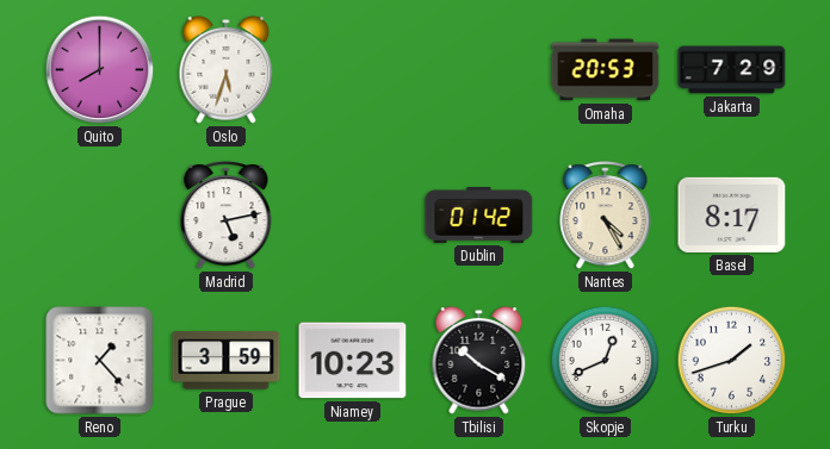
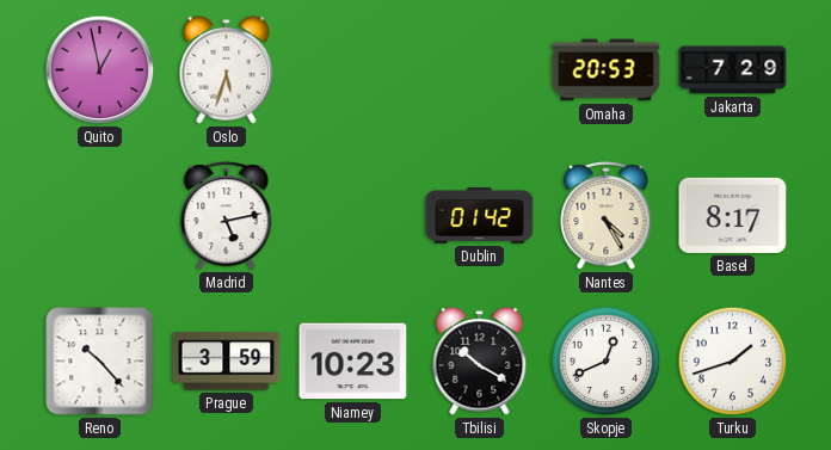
Quito: 8:00 -> 12:58
Reno: 1:23 -> 10:23
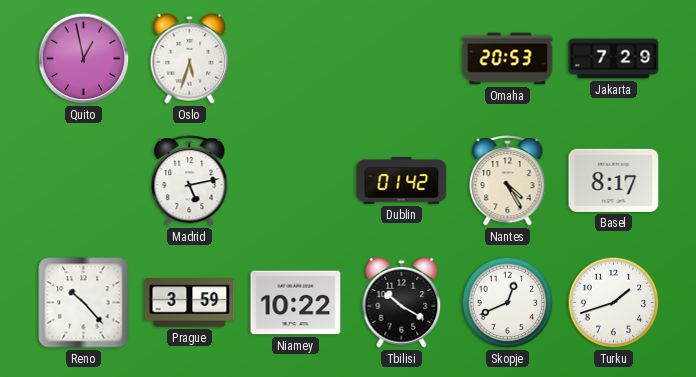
Niamey: 10:23 -> 10:22
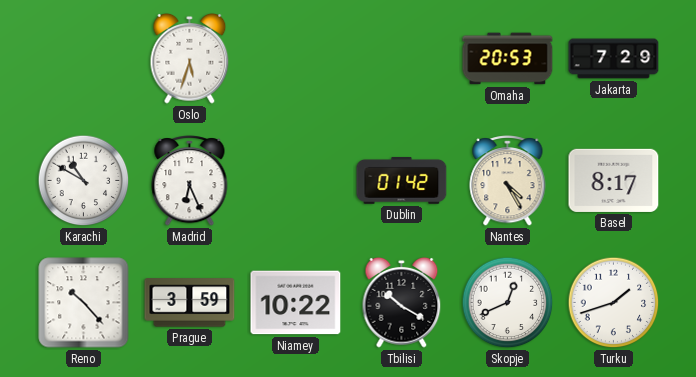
Quito: 12:58 -> none
Karachi: none -> 10:50
Madrid: 5:13 -> 6:26
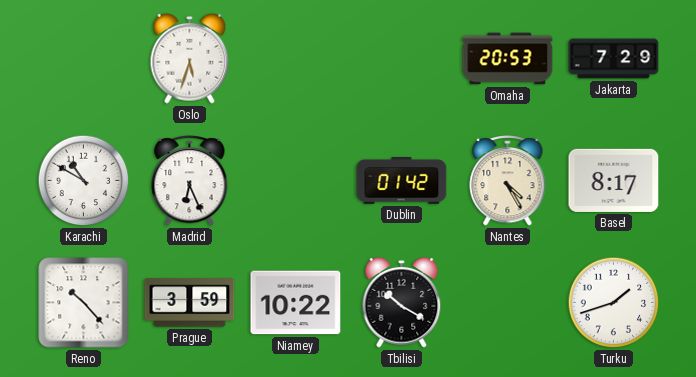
Skopje: 12:41 -> none
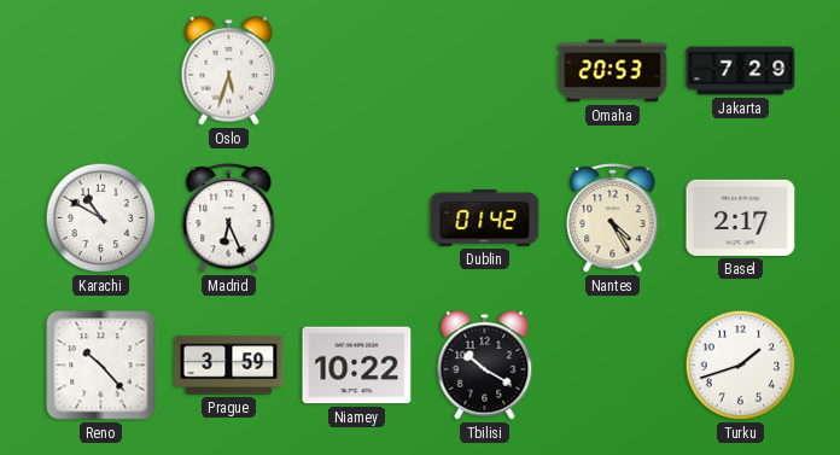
Basel: 8:17 -> 2:17
